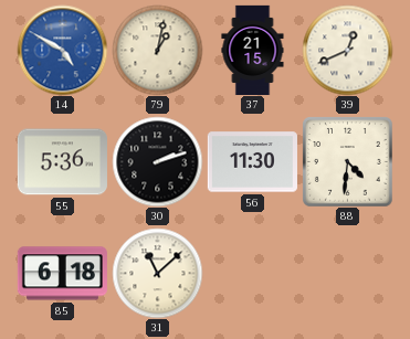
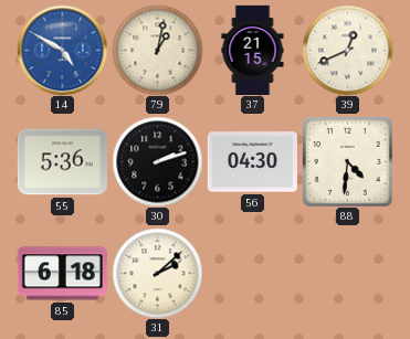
56: 11:30 -> 04:30
31: 11:08 -> 2:08
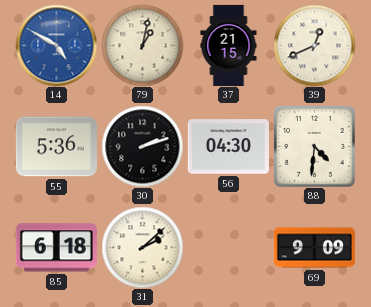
69: none -> 9:09
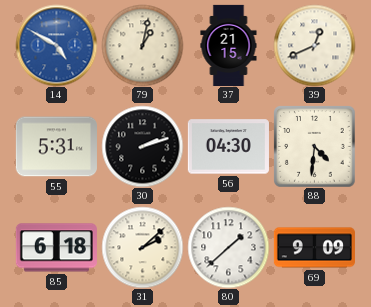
55: 5:36 -> 5:31
80: none -> 1:38
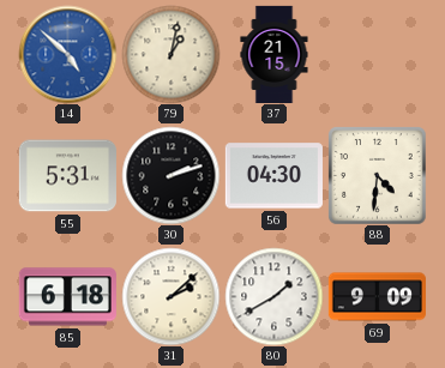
14: 4:50 -> 4:52
39: 12:41 -> none
80: 1:38 -> 1:40
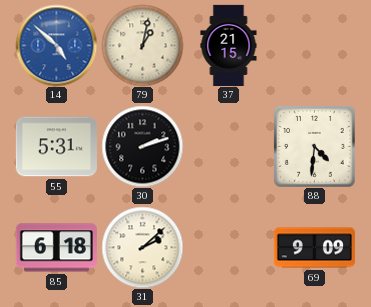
56: 04:30 -> none
80: 1:40 -> none
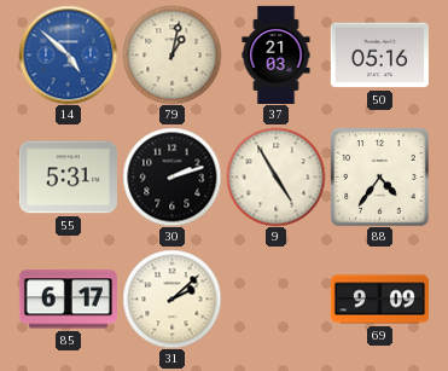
37: 21:15 -> 21:03
50: none -> 05:16
9: none -> 4:55
88: 4:31 -> 4:36
85: 6:18 -> 6:17
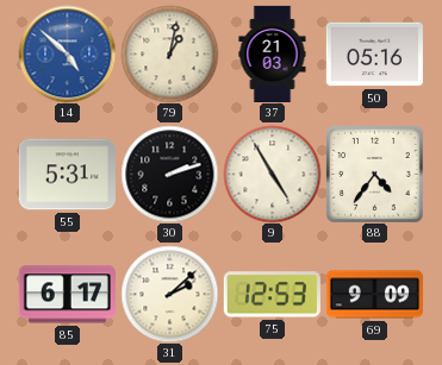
75: none -> 12:53
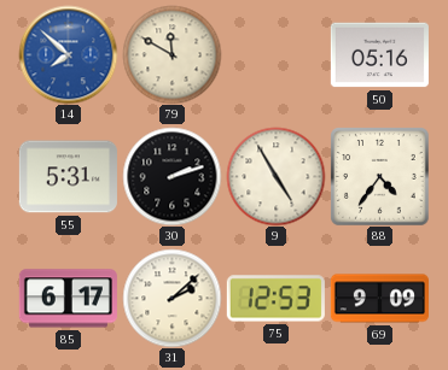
14: 4:52 -> 7:52
79: 1:02 -> 11:50
37: 21:03 -> none
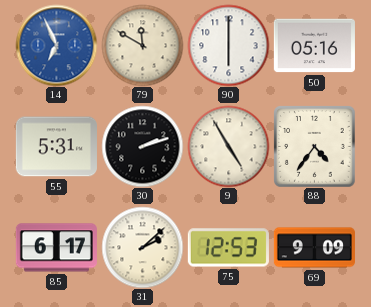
14: 7:52 -> 6:56
90: none -> 6:00
